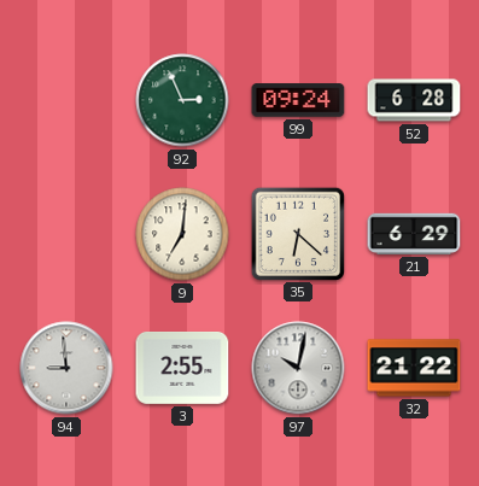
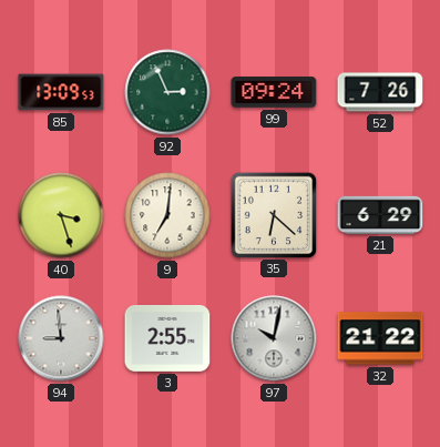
85: none -> 13:09
52: 6:28 -> 7:26
40: none -> 3:27
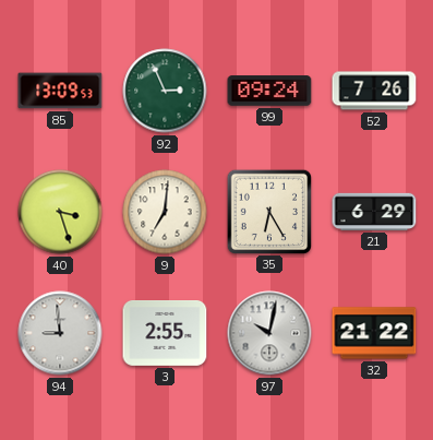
35: 6:22 -> 6:25
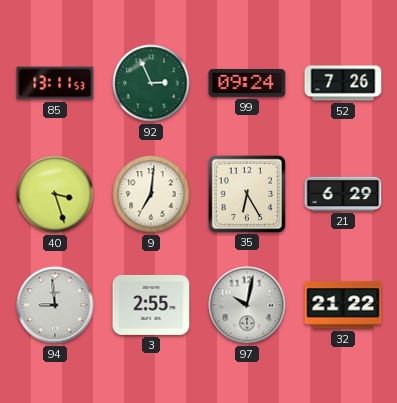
85: 13:09 -> 13:11
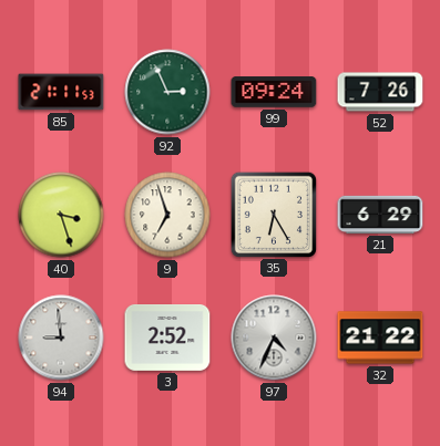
85: 13:11 -> 21:11
9: 7:01 -> 6:57
3: 2:55 -> 2:52
97: 10:02 -> 4:34
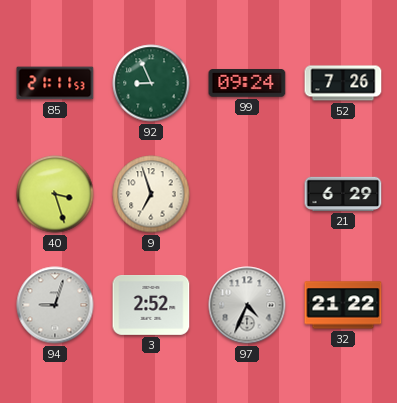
92: 2:56 -> 8:56
35: 6:25 -> none
94: 8:59 -> 9:03
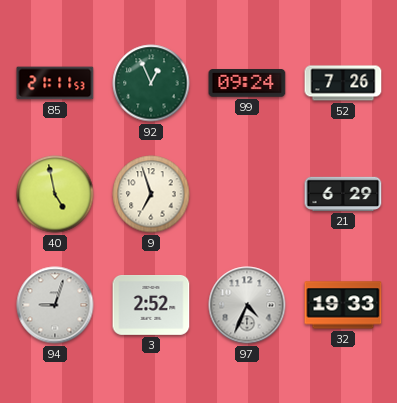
92: 8:56 -> 12:56
40: 3:27 -> 4:58
32: 21:22 -> 19:33
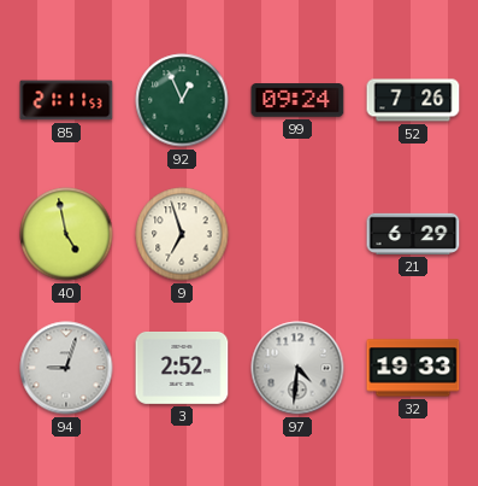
97: 4:34 -> 4:31
